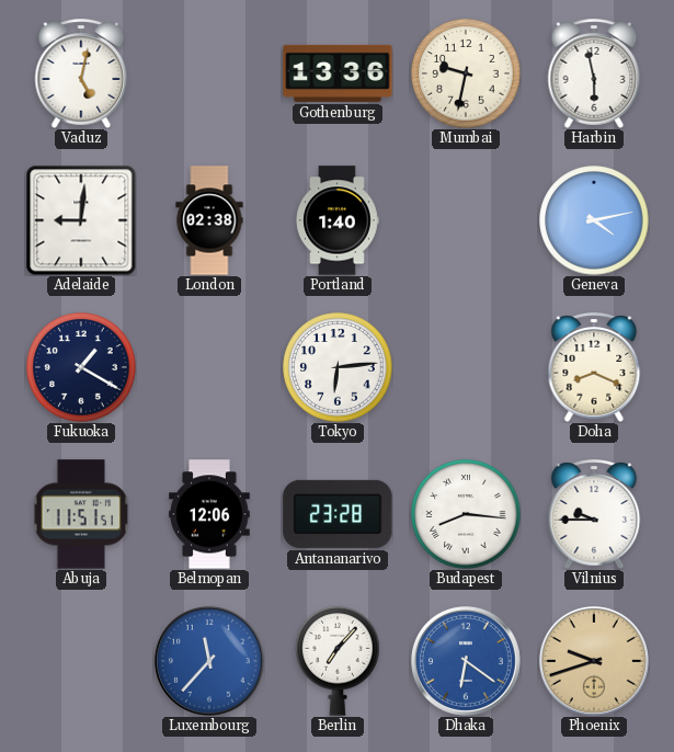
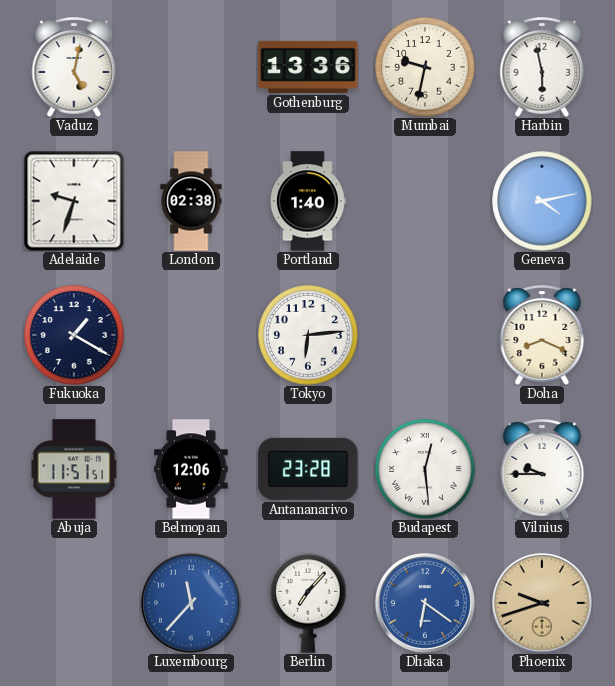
Adelaide: 9:01 -> 9:33
Budapest: 8:16 -> 12:29
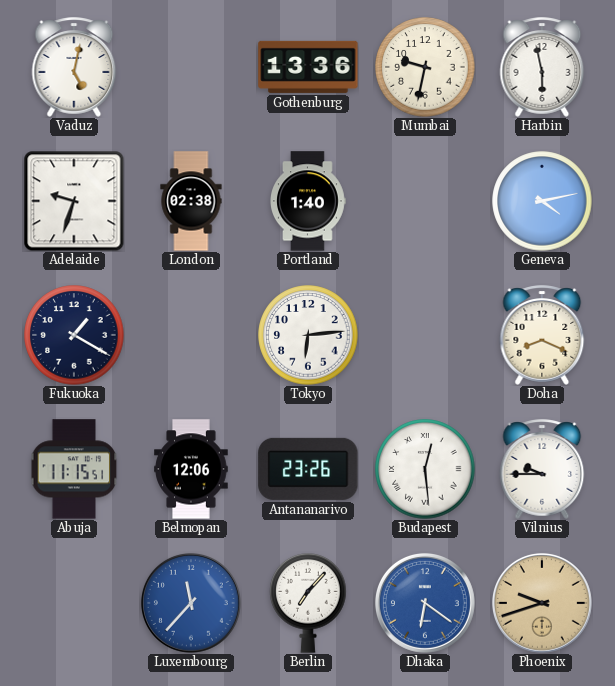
Abuja: 11:51 -> 11:15
Antananarivo: 23:28 -> 23:26
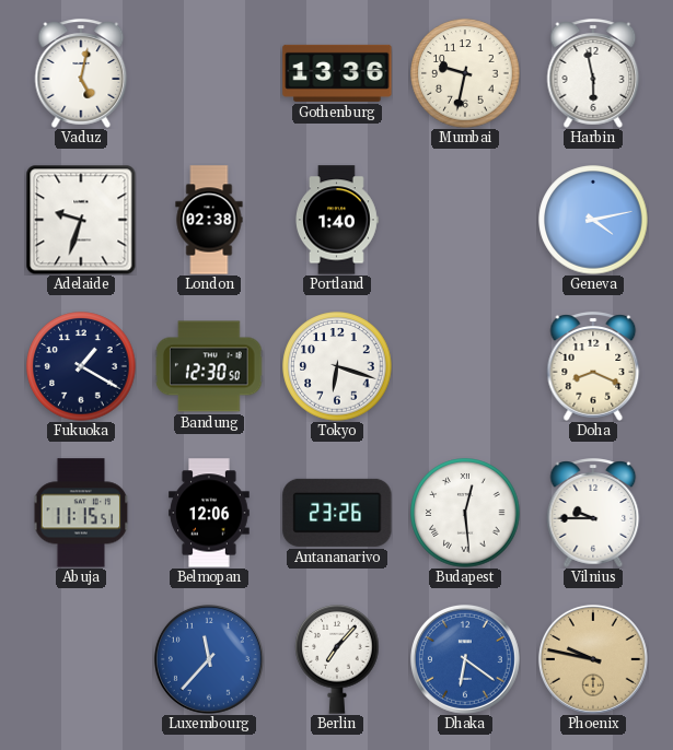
Bandung: none -> 12:30
Tokyo: 6:14 -> 6:18
Phoenix: 9:42 -> 9:47
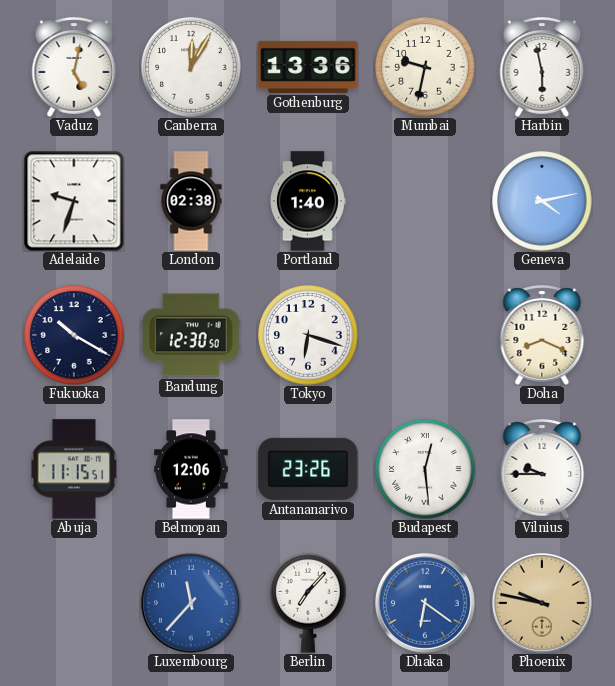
Canberra: none -> 12:05
Fukuoka: 1:20 -> 10:20
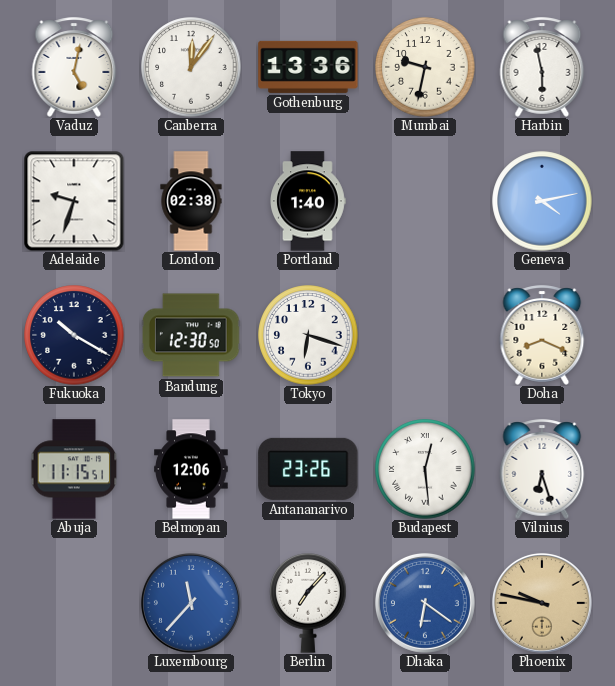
Canberra: 12:05 -> 12:06
Vilnius: 9:45 -> 6:27
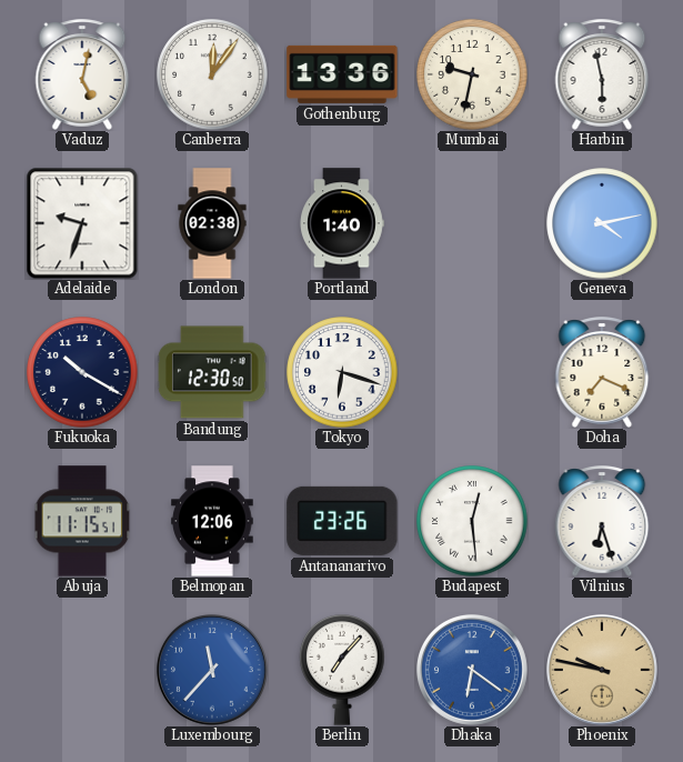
Doha: 8:19 -> 7:19
